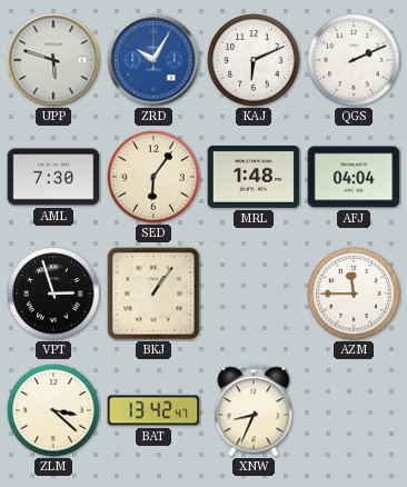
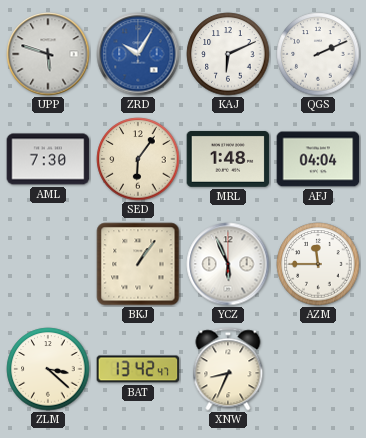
VPT: 2:57 -> none
YCZ: none -> 5:56
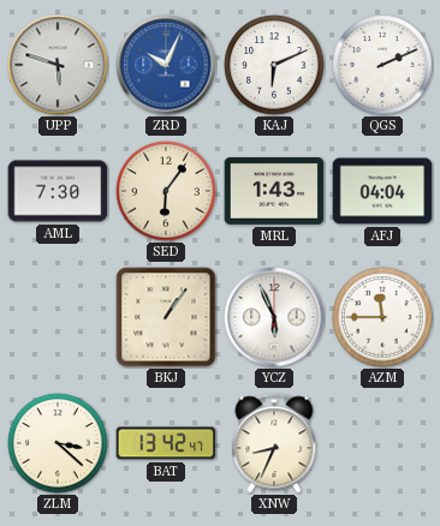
ZRD: 10:05 -> 10:04
MRL: 1:48 -> 1:43
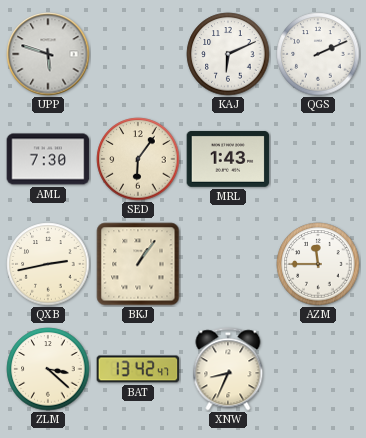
ZRD: 10:04 -> none
AFJ: 04:04 -> none
QXB: none -> 2:43
YCZ: 5:56 -> none
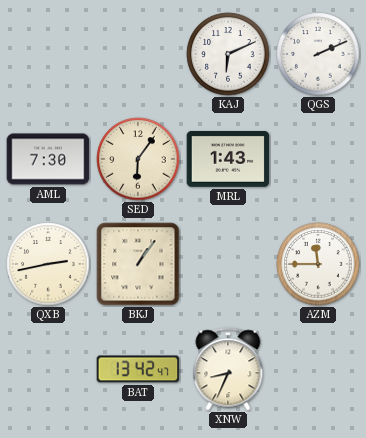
UPP: 5:48 -> none
ZLM: 3:22 -> none
